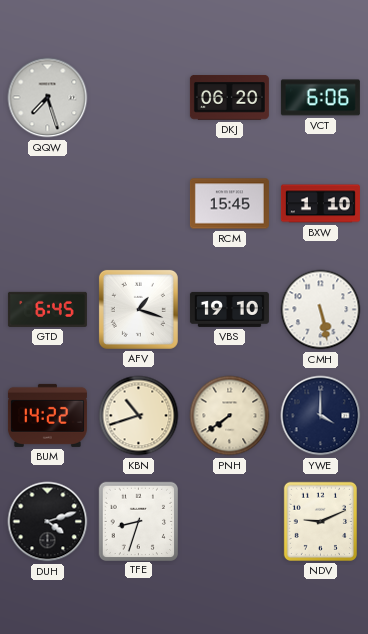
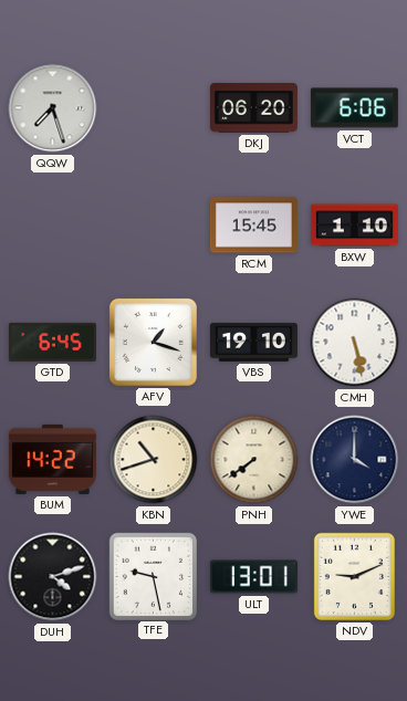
TFE: 8:33 -> 9:28
ULT: none -> 13:01
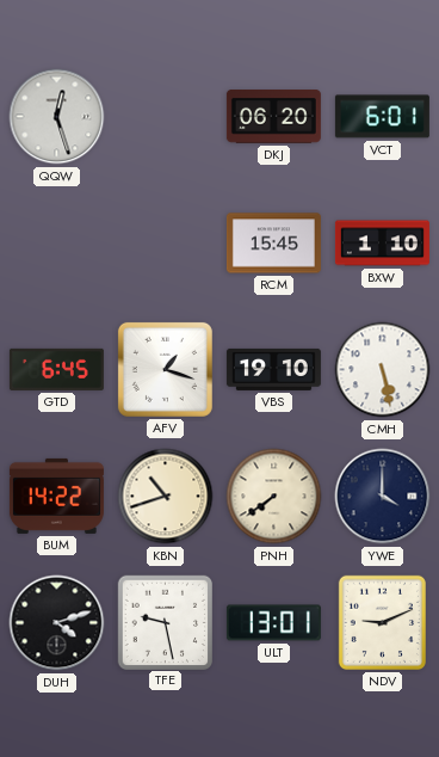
QQW: 7:27 -> 12:27
VCT: 6:06 -> 6:01
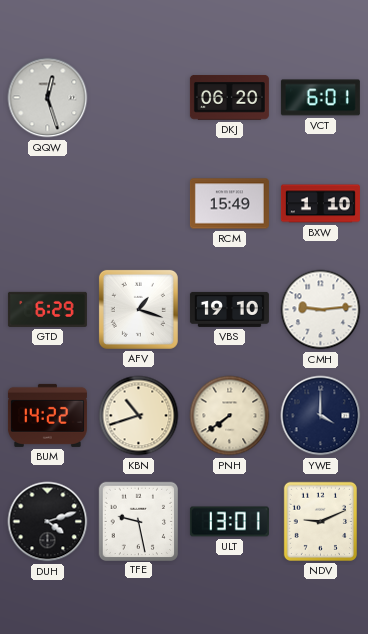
RCM: 15:45 -> 15:49
GTD: 6:45 -> 6:29
CMH: 5:28 -> 9:14
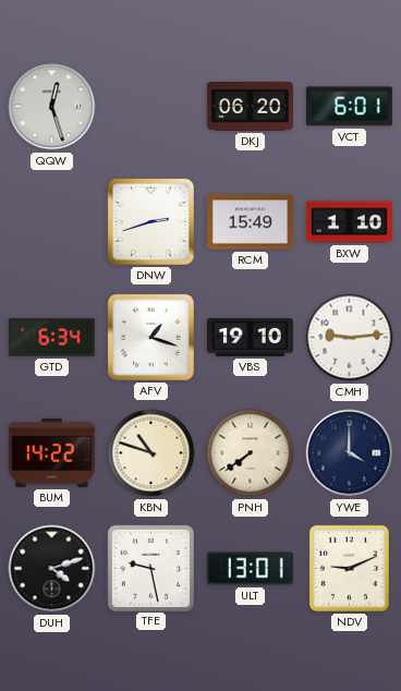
DNW: none -> 2:42
GTD: 6:29 -> 6:34
KBN: 10:42 -> 10:48
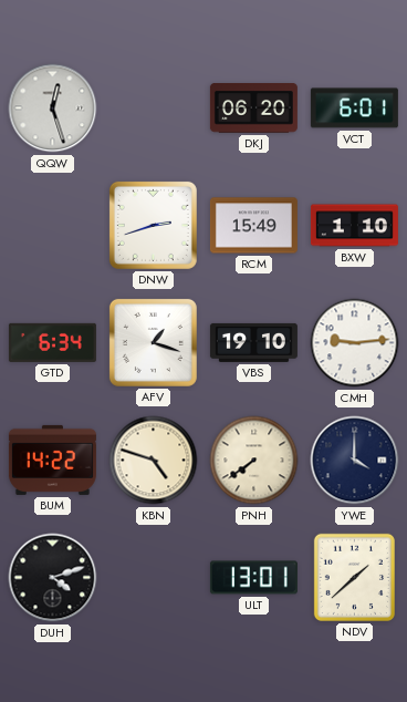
KBN: 10:48 -> 4:48
TFE: 9:28 -> none
NDV: 9:11 -> 1:38
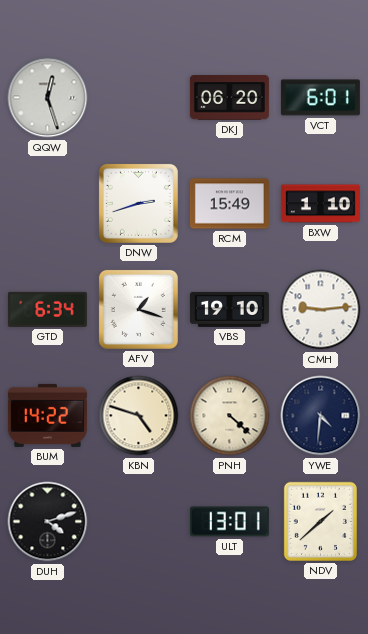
PNH: 7:39 -> 4:22
YWE: 4:00 -> 4:31
